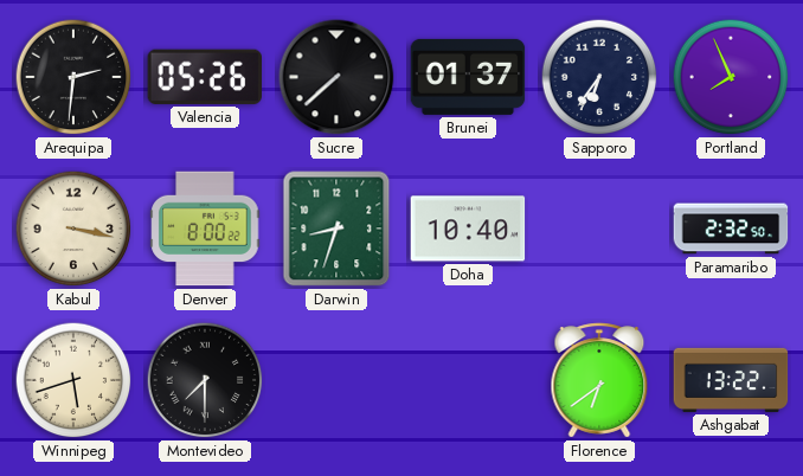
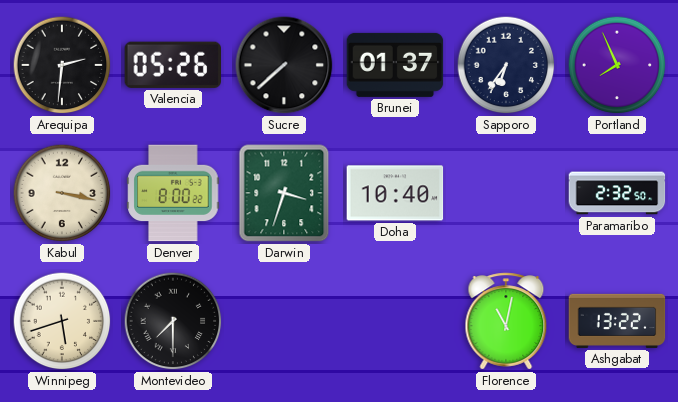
Darwin: 8:33 -> 3:33
Florence: 6:39 -> 11:02
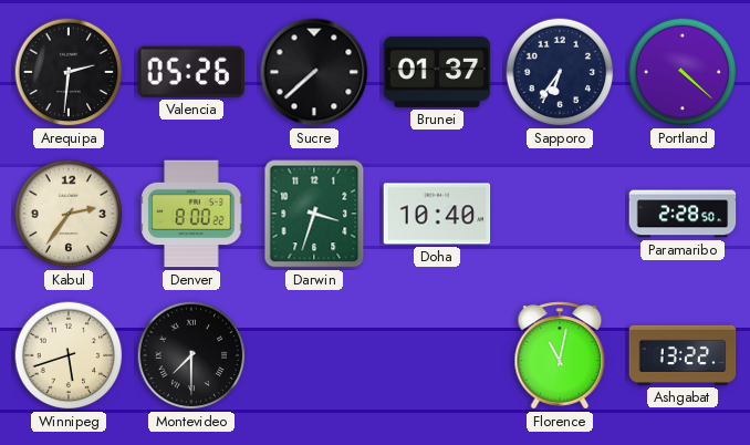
Portland: 7:56 -> 4:22
Kabul: 3:17 -> 2:36
Paramaribo: 2:32 -> 2:28
